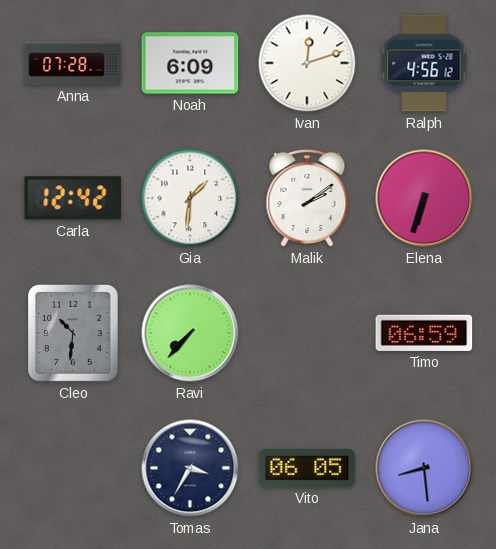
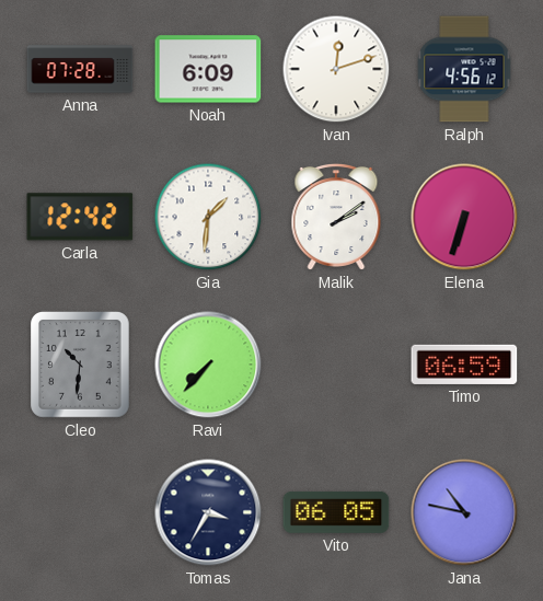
Jana: 8:29 -> 10:47
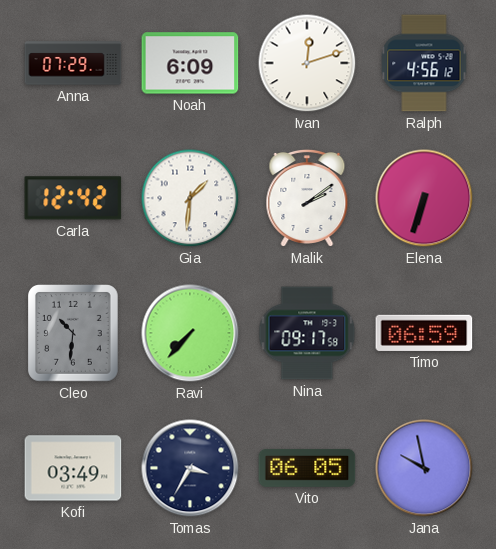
Anna: 07:28 -> 07:29
Nina: none -> 09:17
Kofi: none -> 03:49
Jana: 10:47 -> 9:58
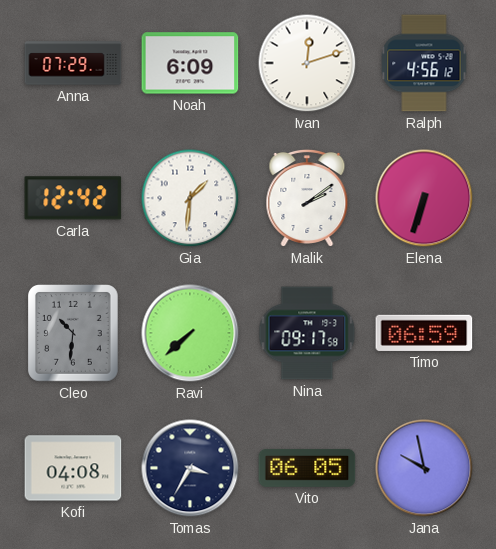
Ravi: 7:37 -> 7:38
Kofi: 03:49 -> 04:08
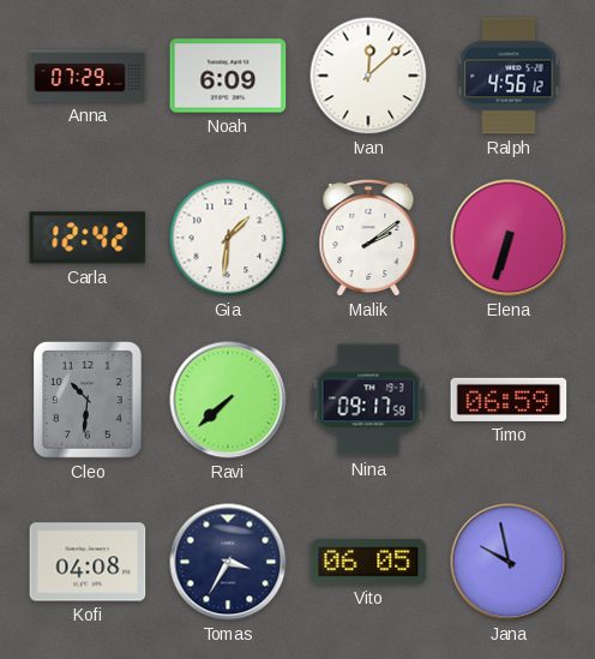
Ivan: 12:12 -> 12:08
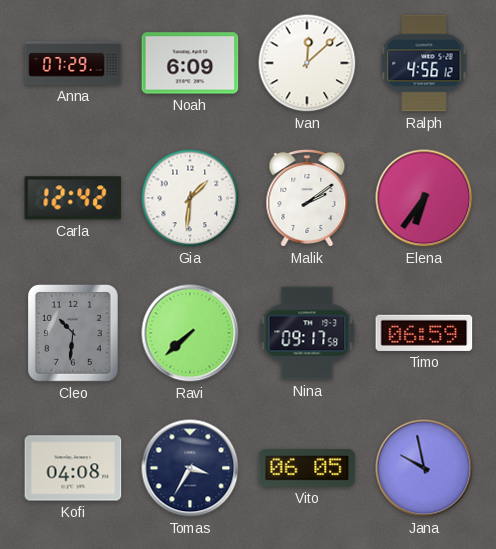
Elena: 6:33 -> 6:36
